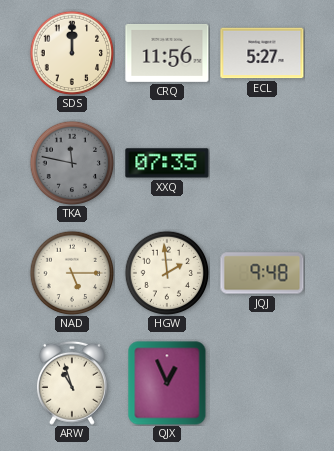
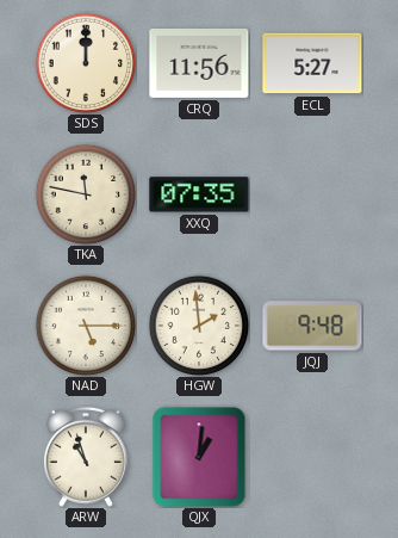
TKA dial: grey -> cream
QJX: 12:56 -> 1:01
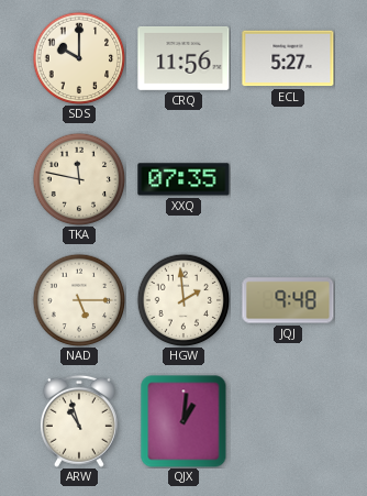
SDS: 12:00 -> 10:00
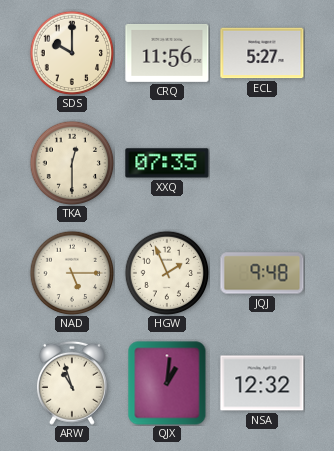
TKA: 11:47 -> 12:30
HGW: 1:59 -> 1:56
NSA: none -> 12:32
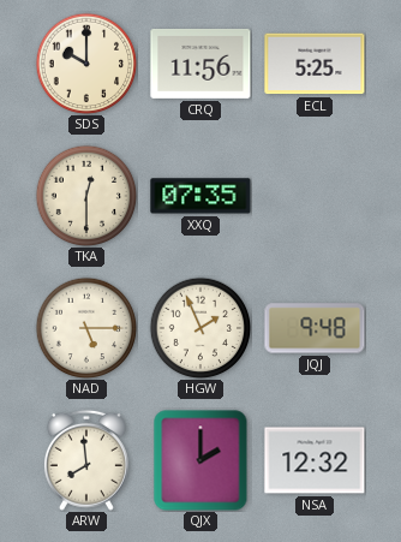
ECL: 5:27 -> 5:25
ARW: 10:57 -> 7:59
QJX: 1:01 -> 2:00
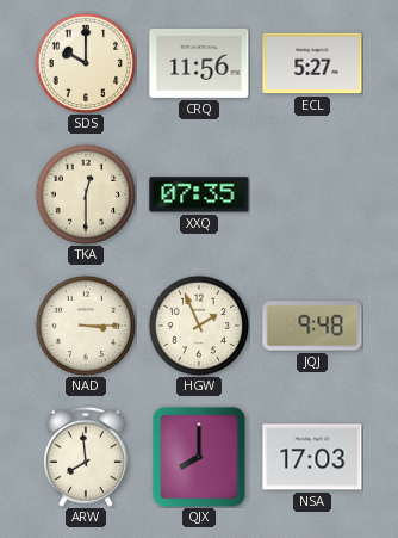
ECL: 5:25 -> 5:27
NAD: 5:15 -> 3:15
QJX: 2:00 -> 8:00
NSA: 12:32 -> 17:03
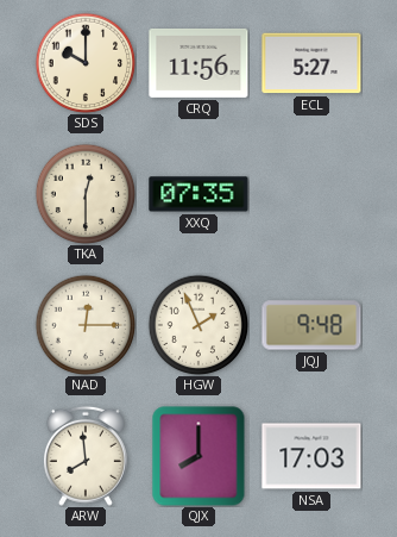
NAD: 3:15 -> 12:15
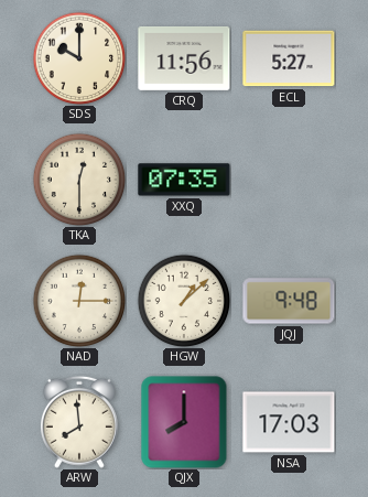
HGW: 1:56 -> 1:08
